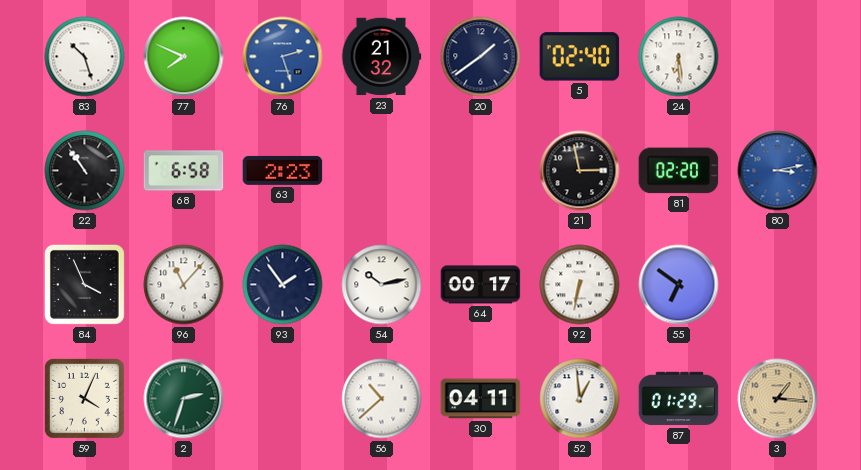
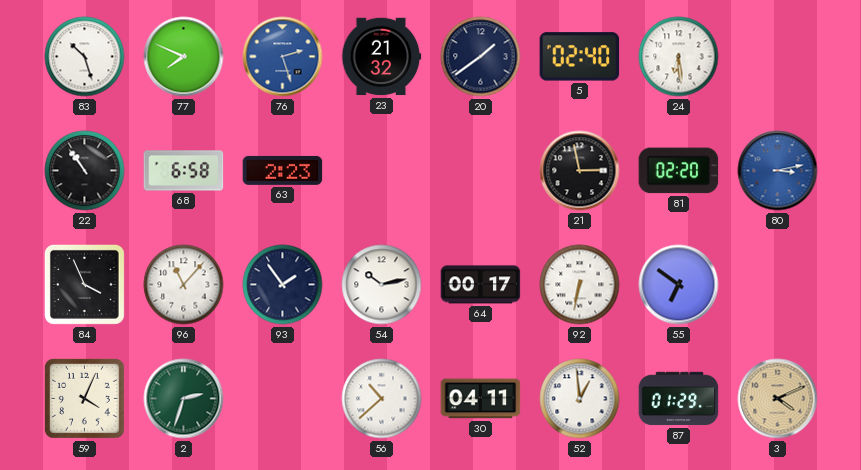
3: 1:16 -> 4:11
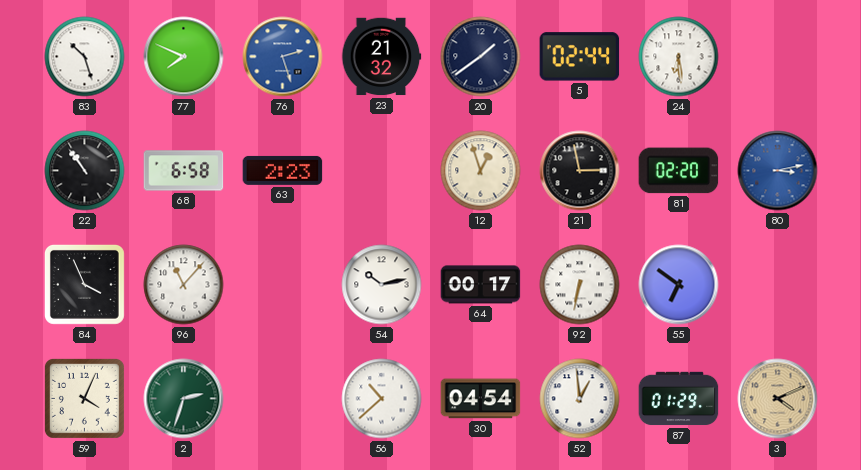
5: 02:40 -> 02:44
12: none -> 12:57
93: 1:54 -> none
30: 04:11 -> 04:54
